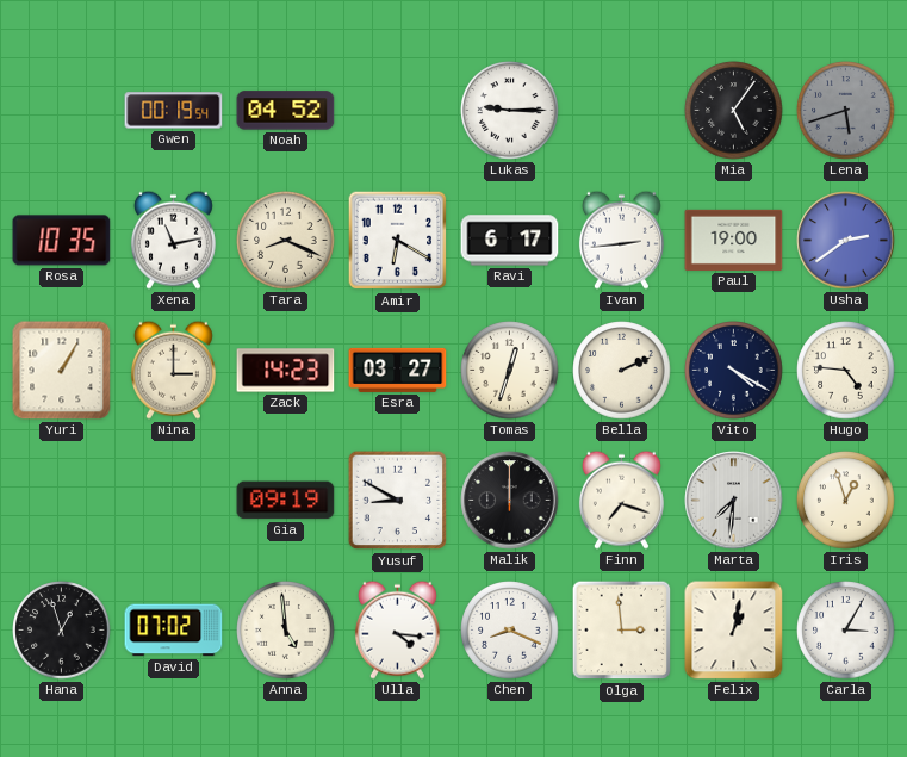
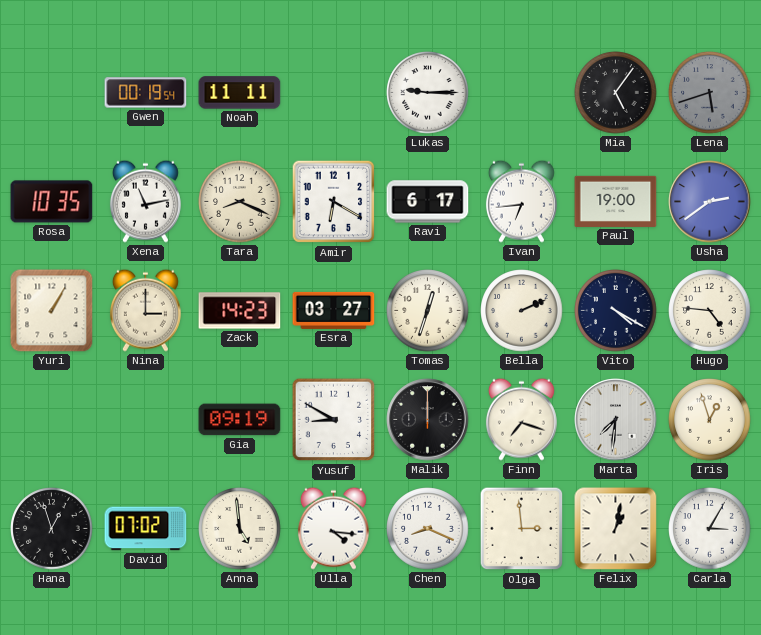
Noah: 04:52 -> 11:11
Ivan: 2:44 -> 6:44
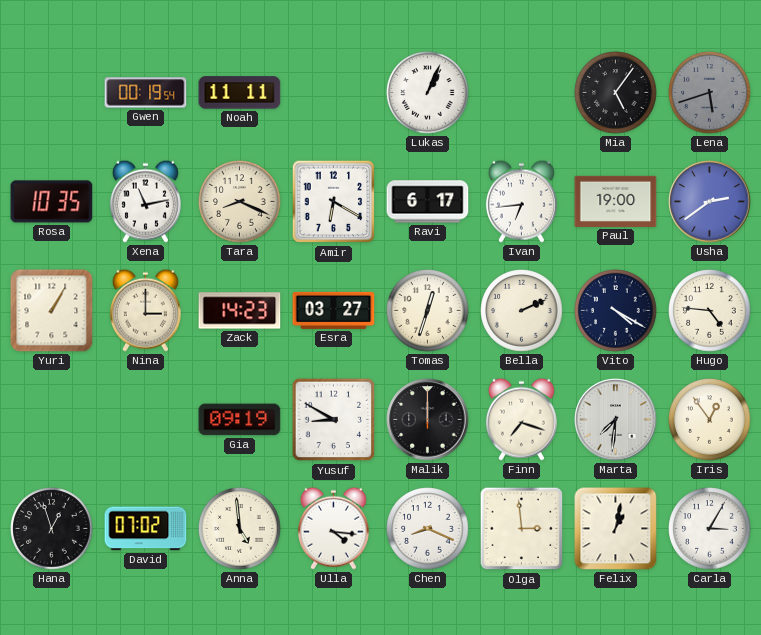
Lukas: 9:15 -> 1:04
Iris: 12:57 -> 12:54
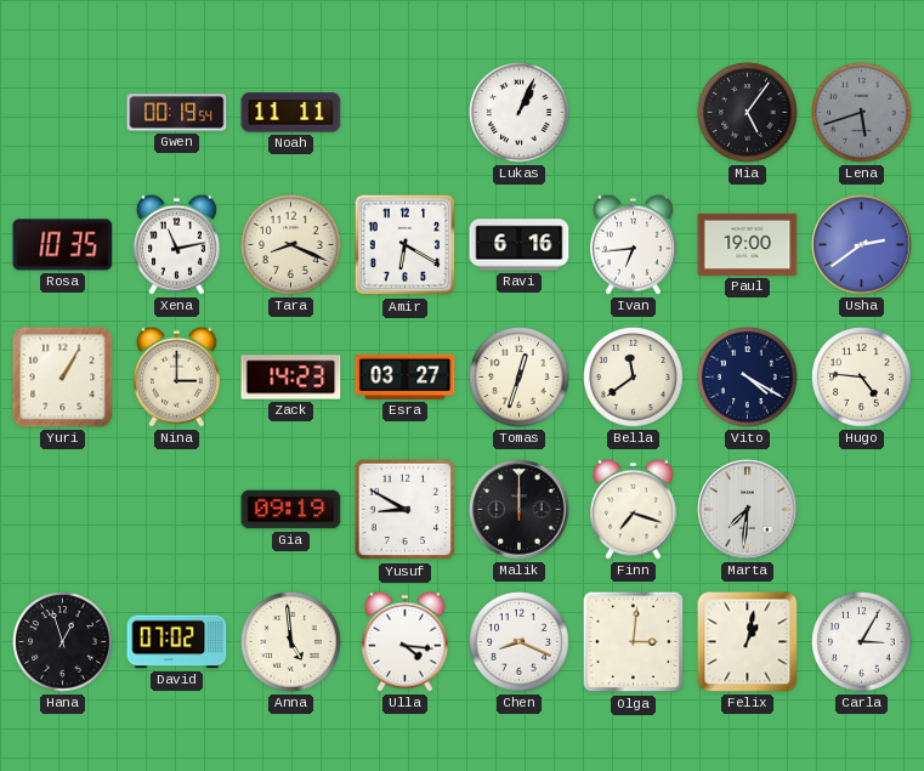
Ravi: 6:17 -> 6:16
Bella: 2:11 -> 11:39
Iris: 12:54 -> none
Olga: 2:59 -> 3:01
